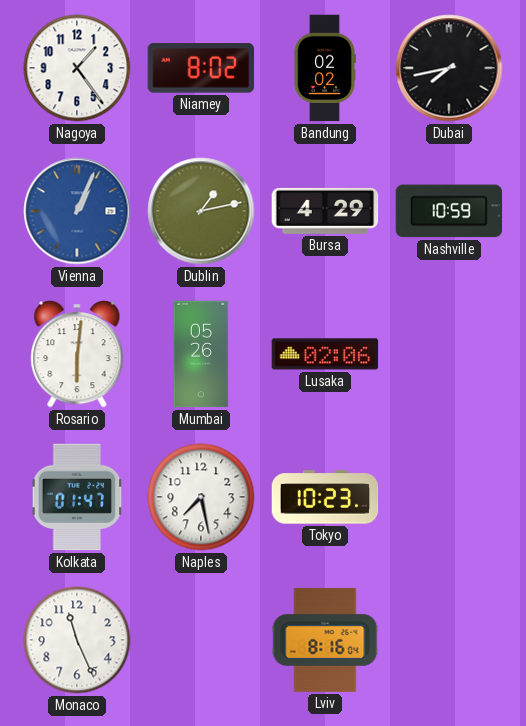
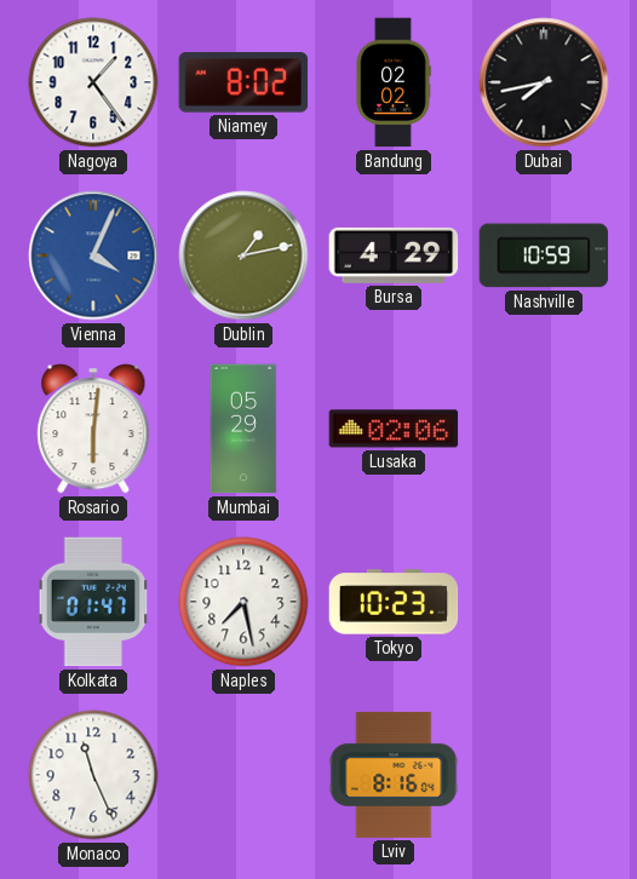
Vienna: 1:04 -> 4:04
Mumbai: 05:26 -> 05:29
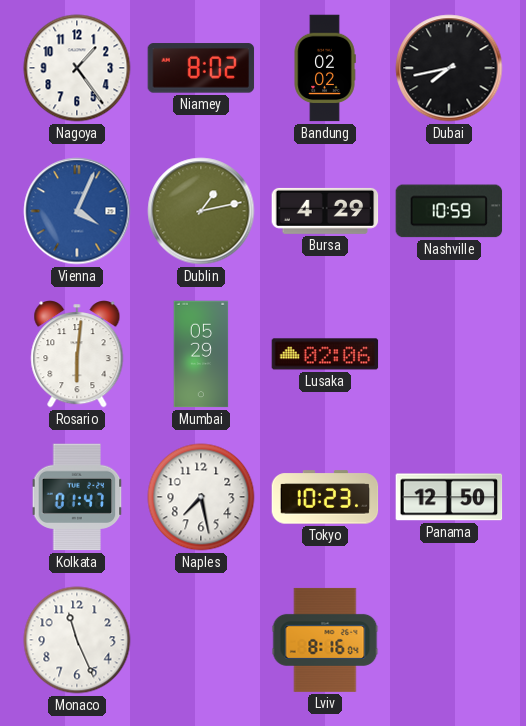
Panama: none -> 12:50
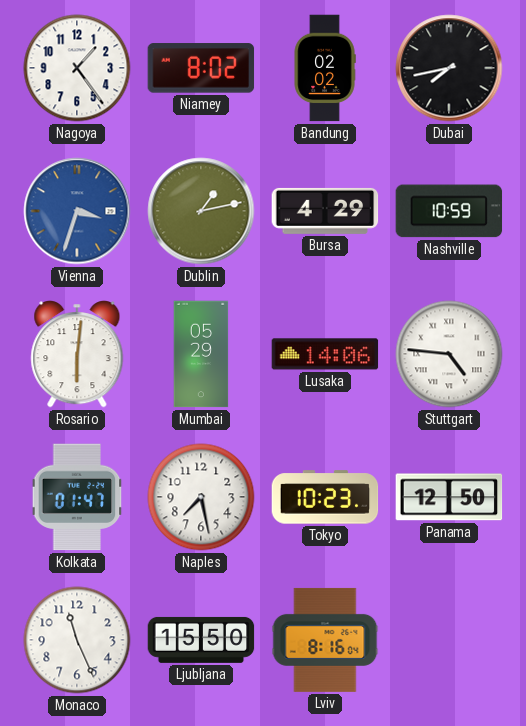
Vienna: 4:04 -> 3:33
Lusaka: 02:06 -> 14:06
Stuttgart: none -> 4:46
Ljubljana: none -> 15:50
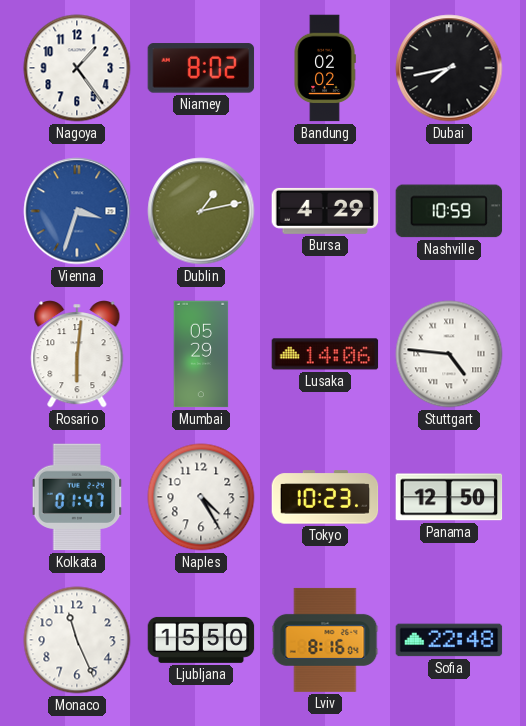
Naples: 7:28 -> 4:25
Sofia: none -> 22:48
